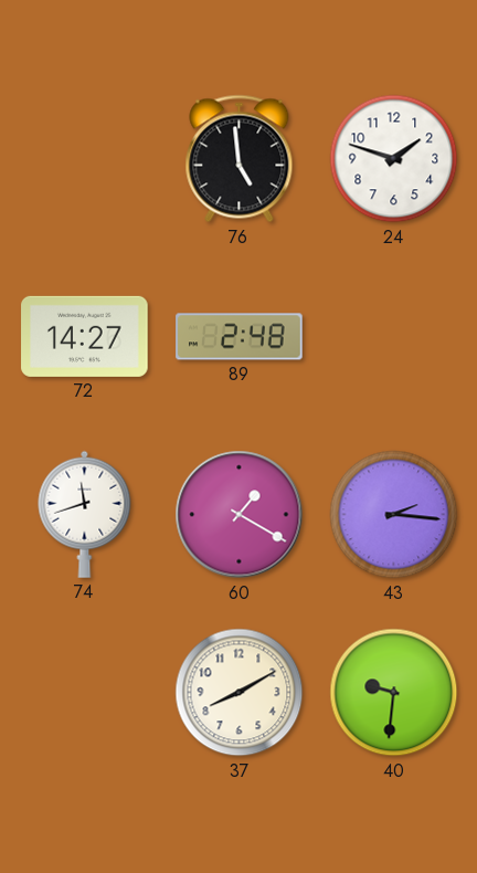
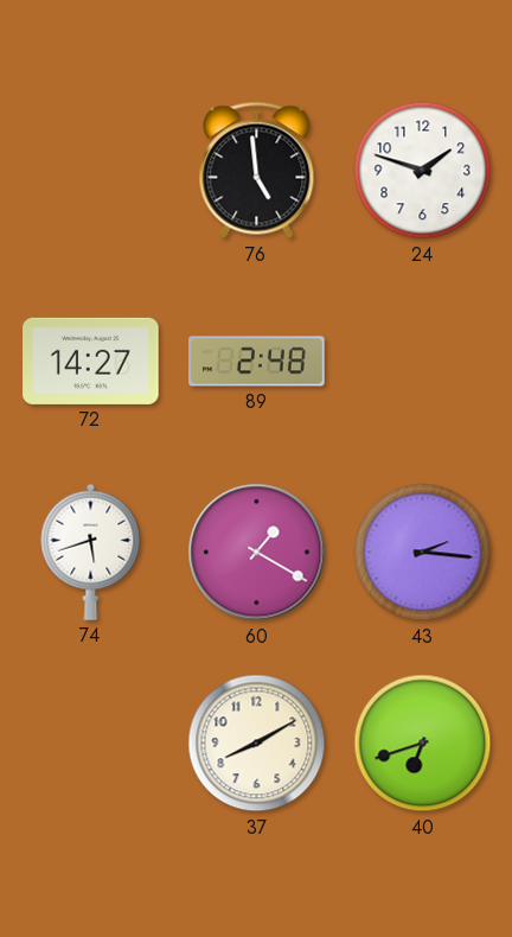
74: 11:42 -> 5:42
40: 9:31 -> 6:42
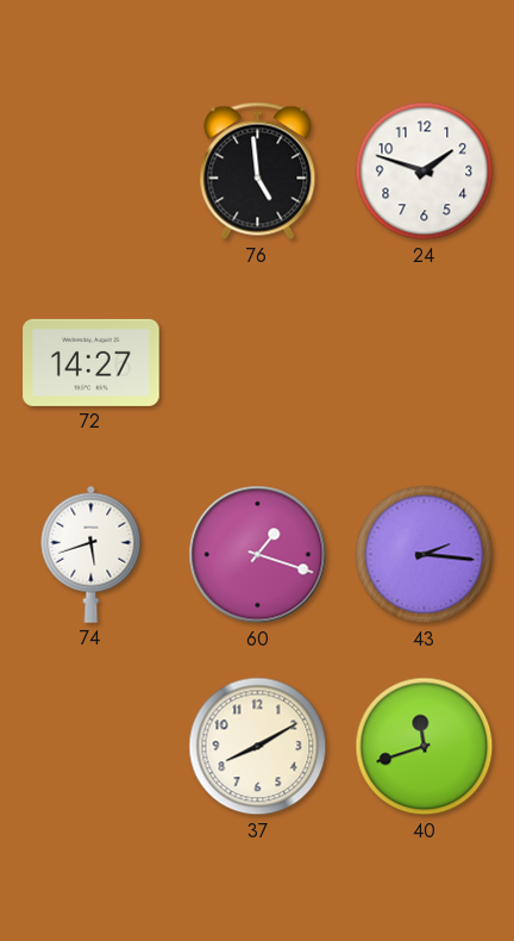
89: 2:48 -> none
60: 1:20 -> 1:18
40: 6:42 -> 11:42
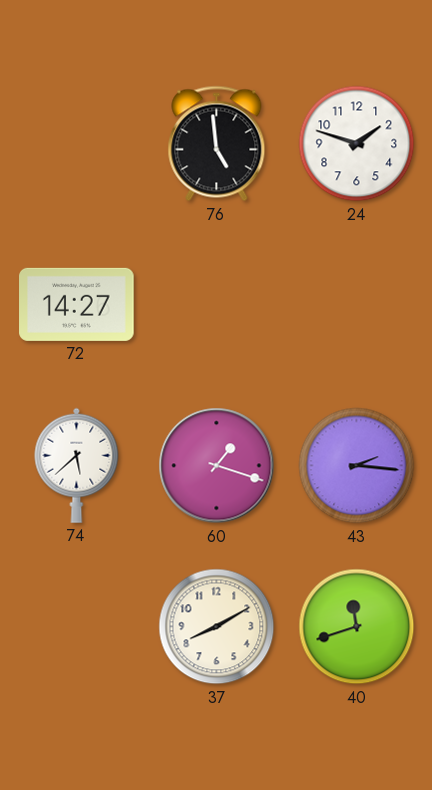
74: 5:42 -> 5:38
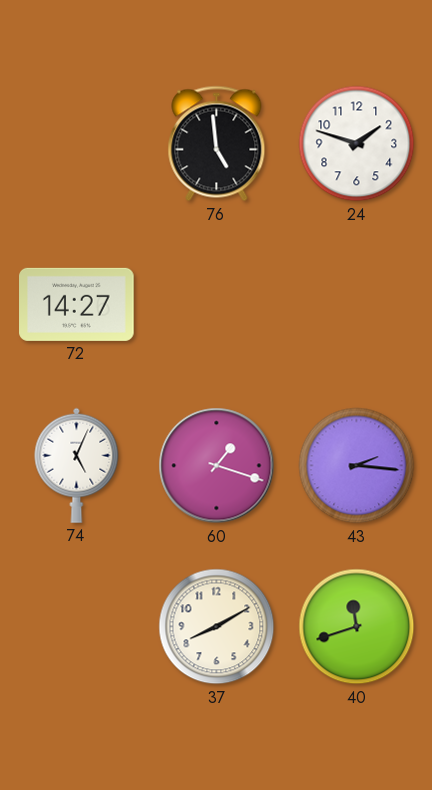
74: 5:38 -> 5:04
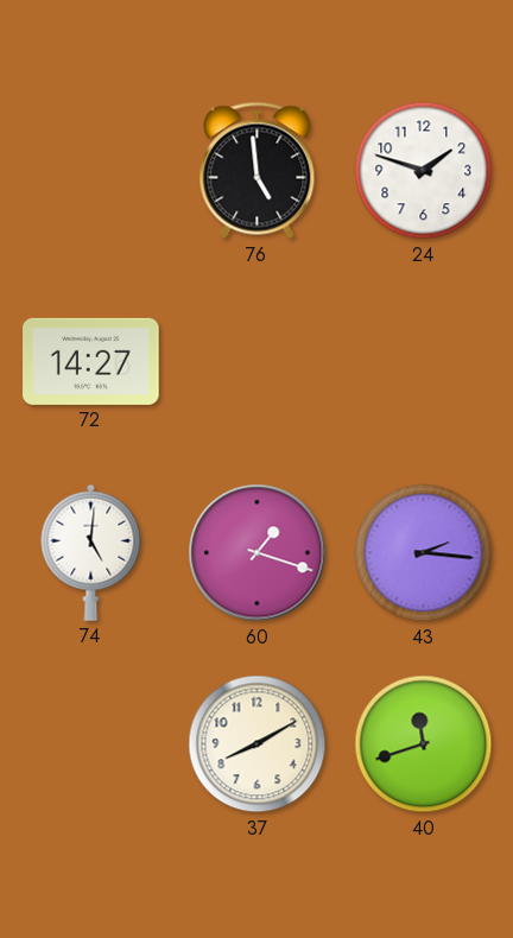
74: 5:04 -> 5:01
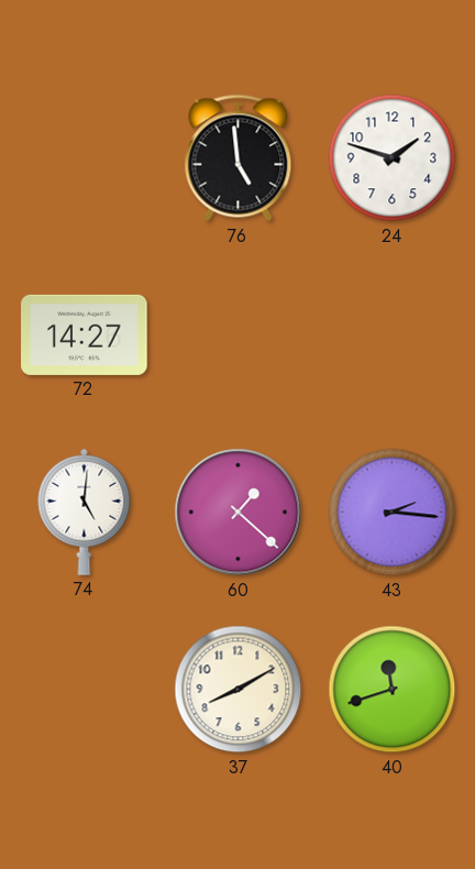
60: 1:18 -> 1:22
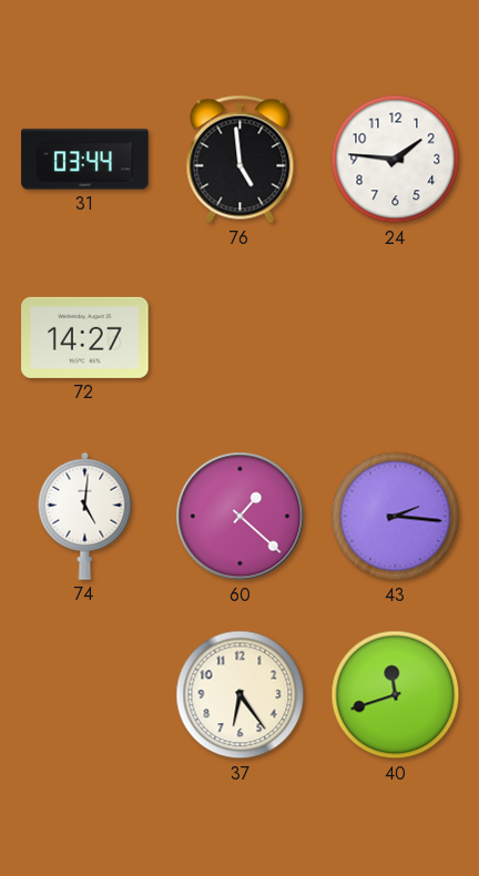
31: none -> 03:44
24: 1:48 -> 1:46
37: 8:10 -> 6:24
